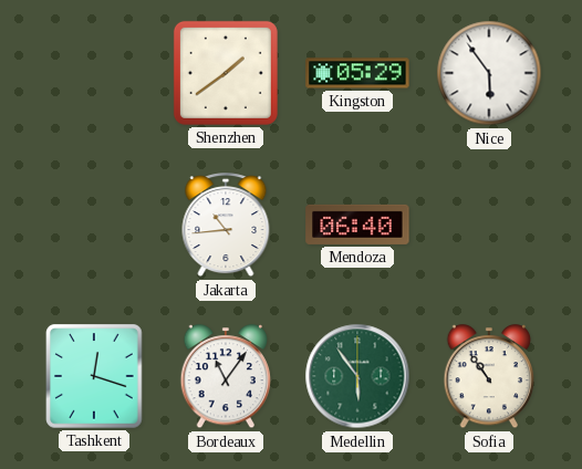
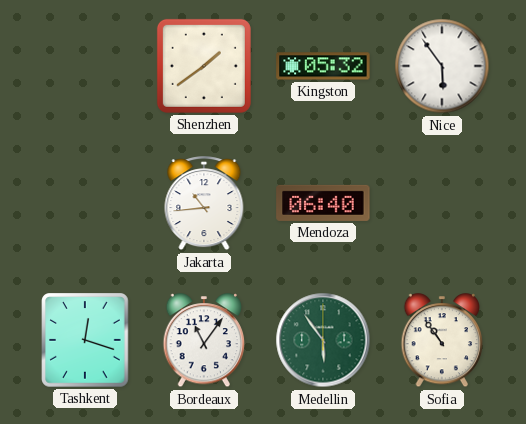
Kingston: 05:29 -> 05:32
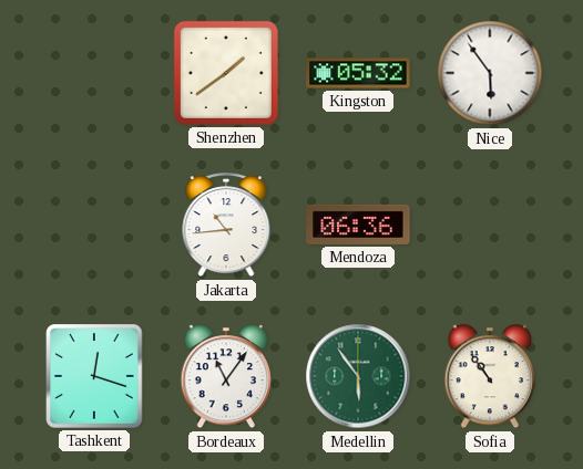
Mendoza: 06:40 -> 06:36
